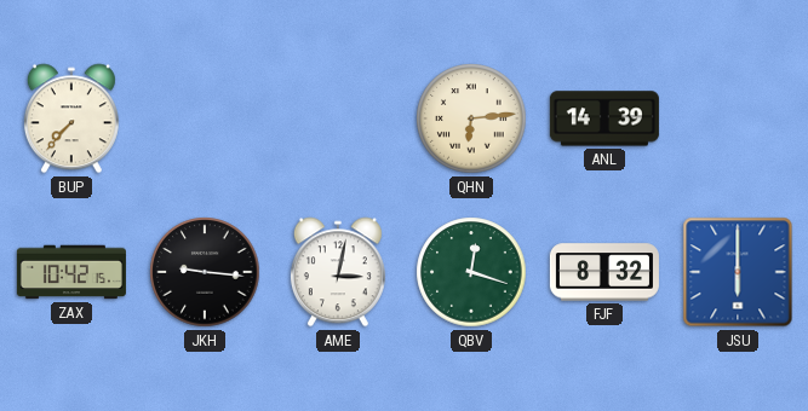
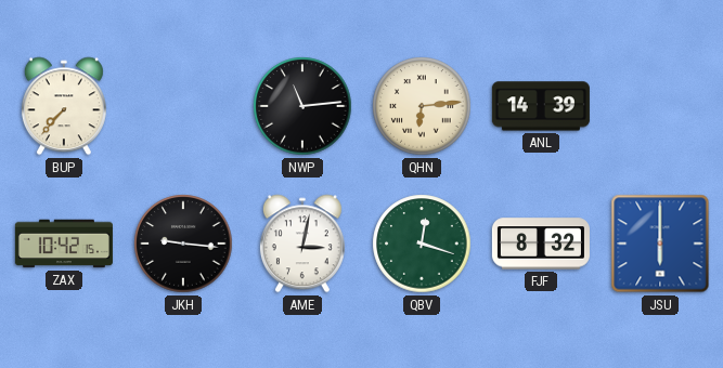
NWP: none -> 11:14
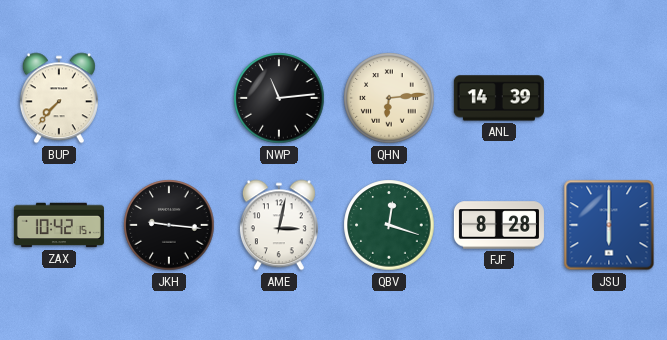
FJF: 8:32 -> 8:28
